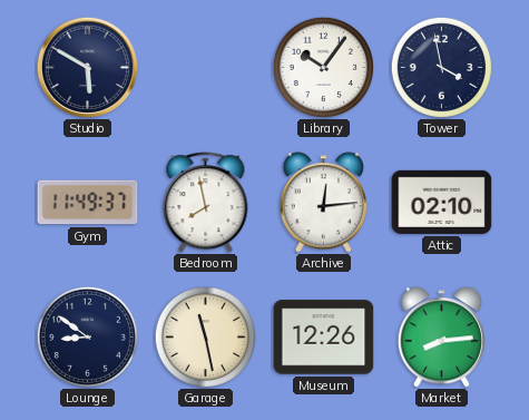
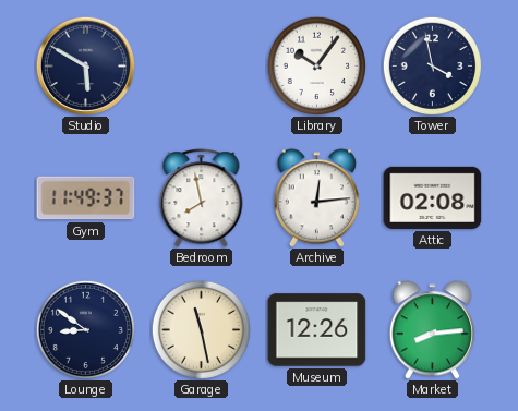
Attic: 02:10 -> 02:08
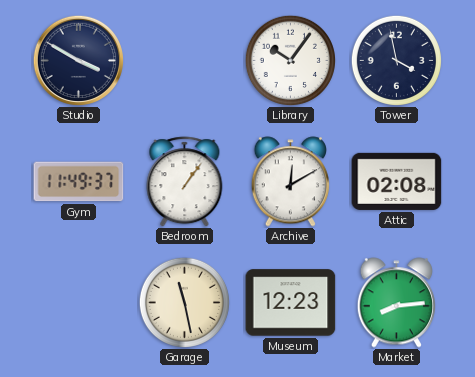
Studio: 5:50 -> 3:50
Bedroom: 7:58 -> 1:06
Archive: 12:14 -> 12:10
Lounge: 8:51 -> none
Museum: 12:26 -> 12:23
